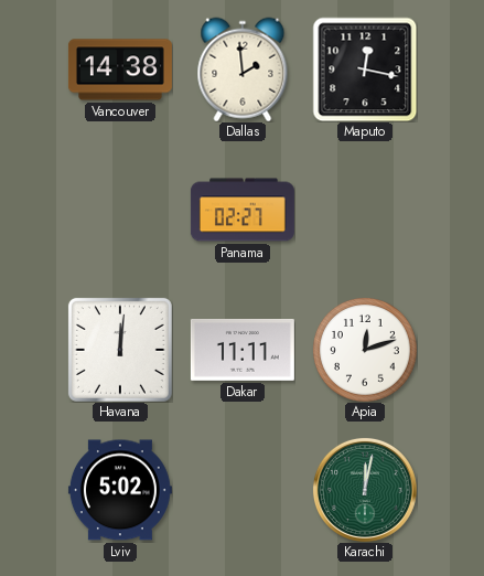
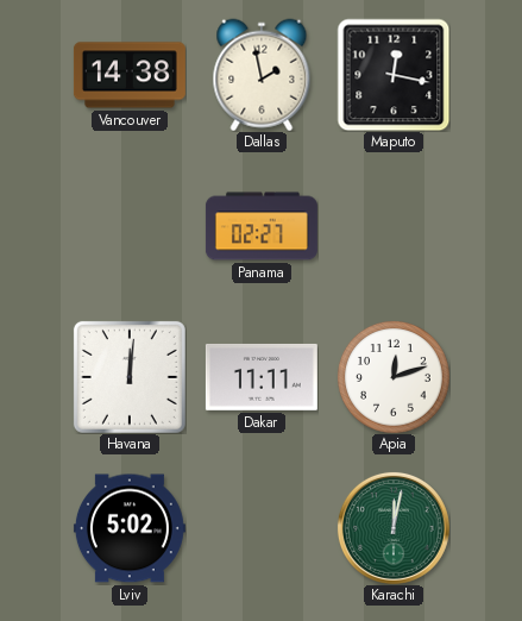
Dallas: 1:59 -> 1:58
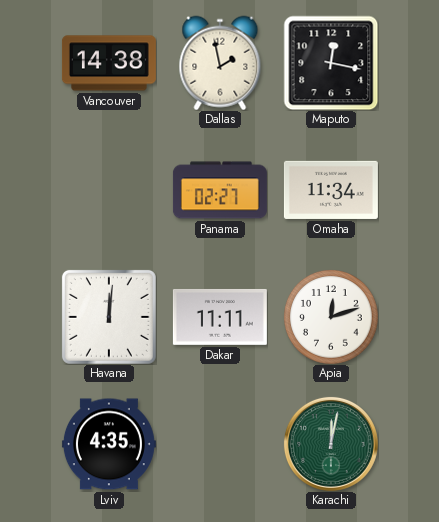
Omaha: none -> 11:34
Lviv: 5:02 -> 4:35
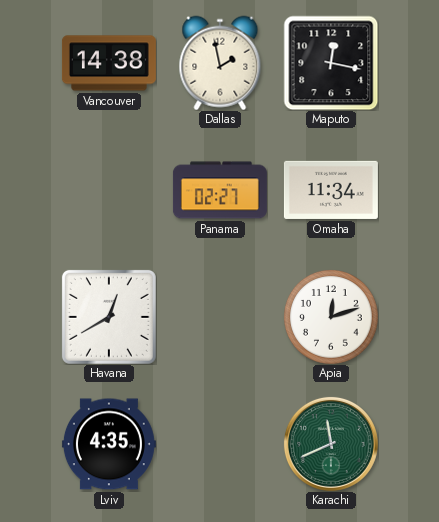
Havana: 12:01 -> 12:40
Dakar: 11:11 -> none
Karachi: 12:02 -> 11:41
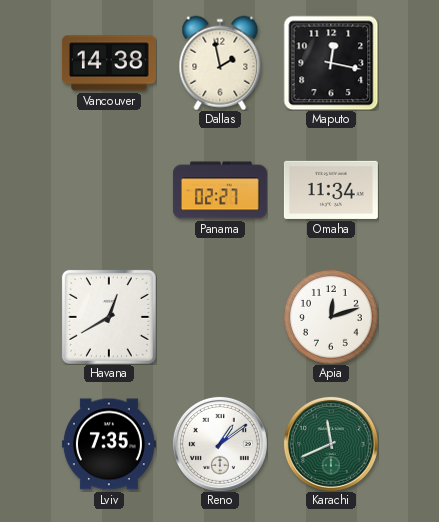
Lviv: 4:35 -> 7:35
Reno: none -> 1:09
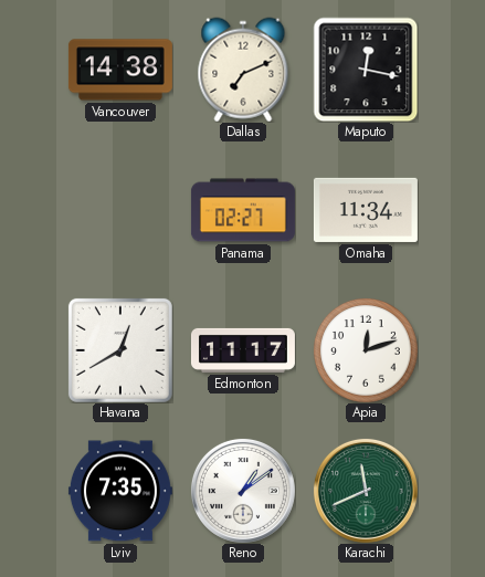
Dallas: 1:58 -> 7:11
Edmonton: none -> 11:17
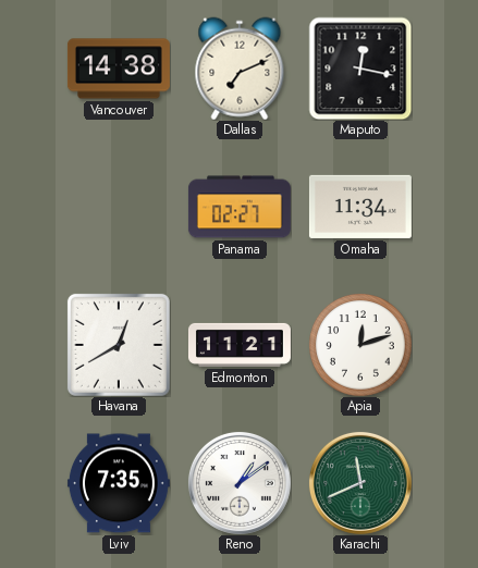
Edmonton: 11:17 -> 11:21
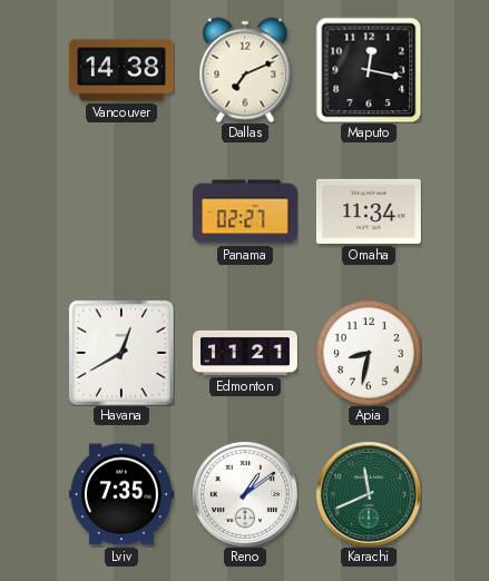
Apia: 12:12 -> 8:32
